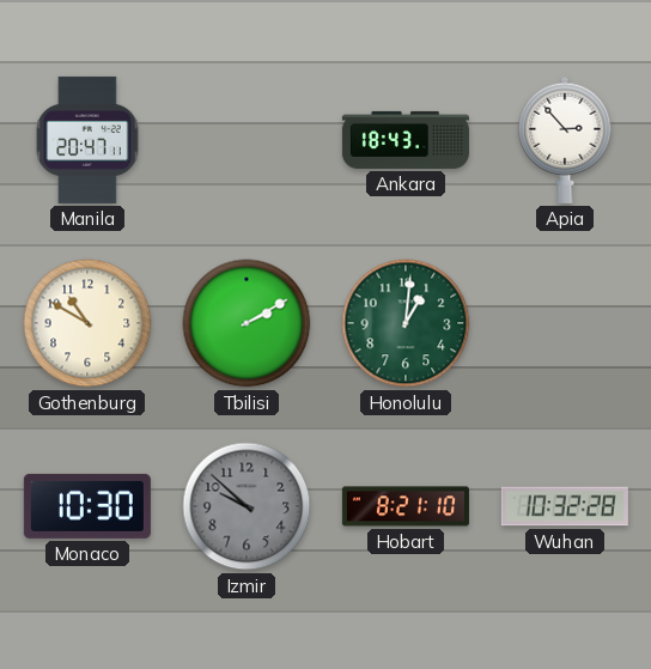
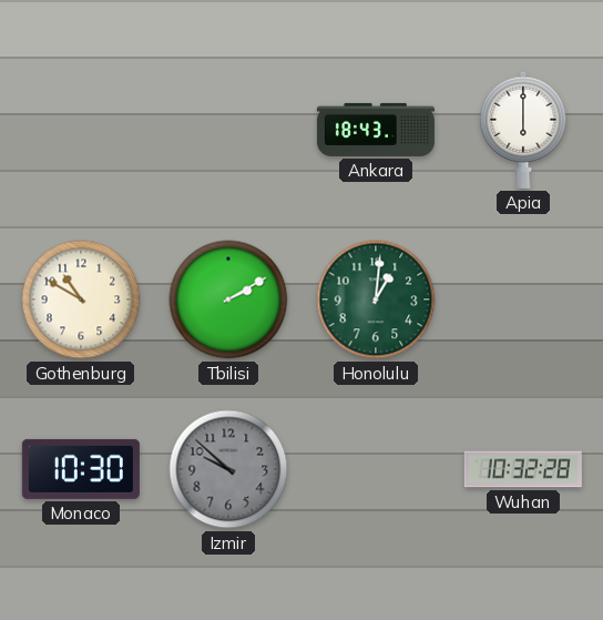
Manila: 20:47 -> none
Apia: 2:53 -> 6:00
Hobart: 8:21 -> none
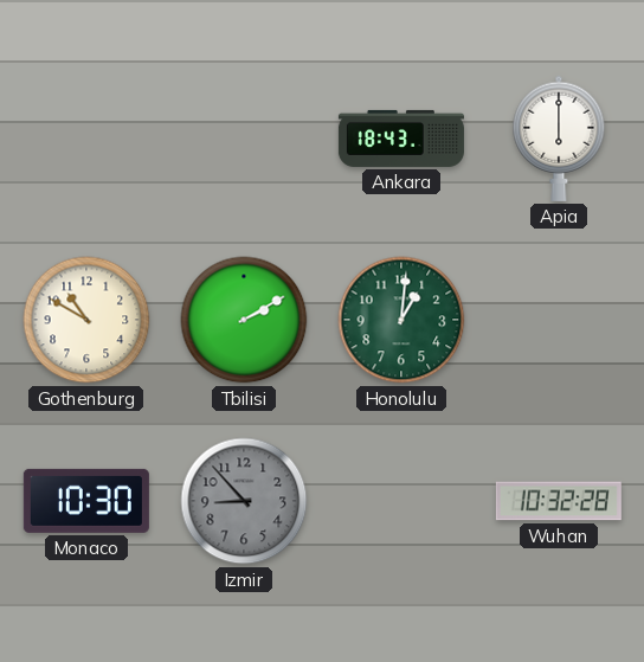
Izmir: 9:52 -> 8:53
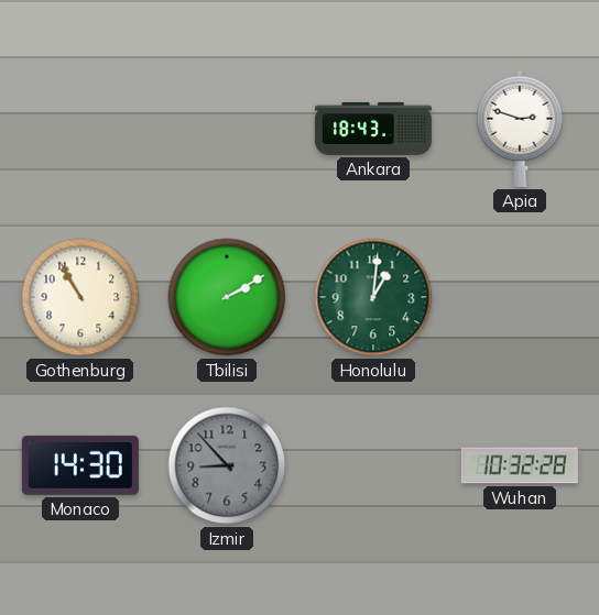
Apia: 6:00 -> 2:48
Gothenburg: 10:50 -> 10:55
Monaco: 10:30 -> 14:30
